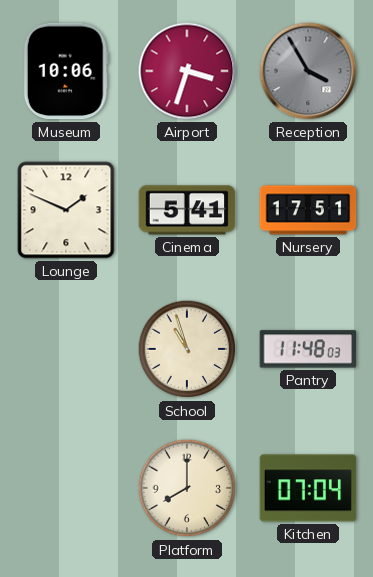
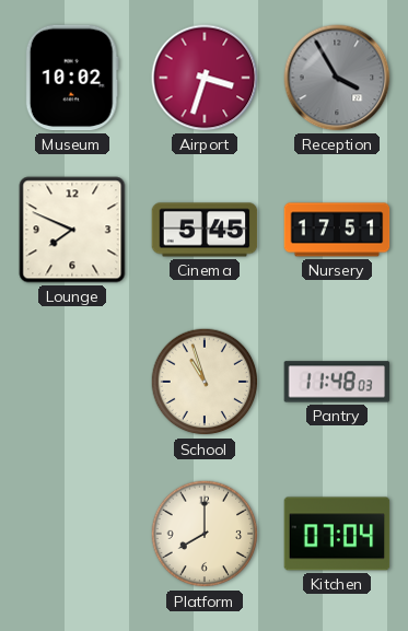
Museum: 10:06 -> 10:02
Lounge: 1:49 -> 7:49
Cinema: 5:41 -> 5:45
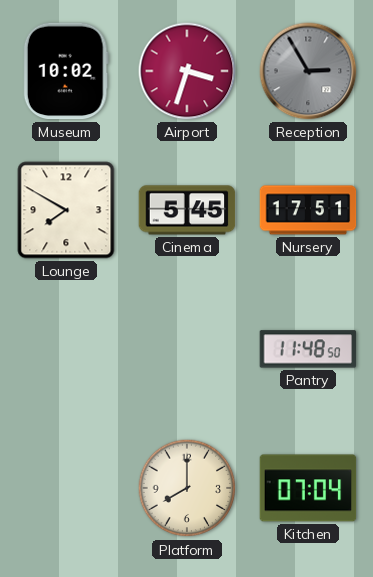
Reception: 3:55 -> 2:55
Lounge: 7:49 -> 7:50
School: 10:57 -> none
Pantry: 11:48:03 -> 11:48:50
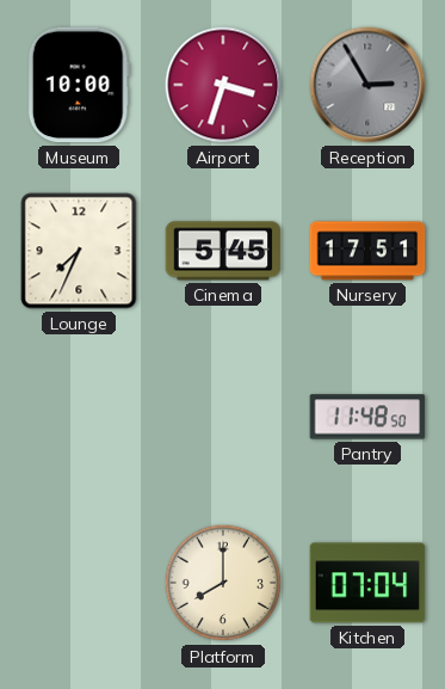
Museum: 10:02 -> 10:00
Lounge: 7:50 -> 7:34
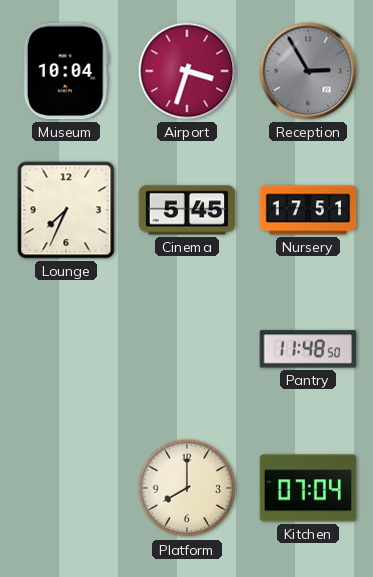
Museum: 10:00 -> 10:04
